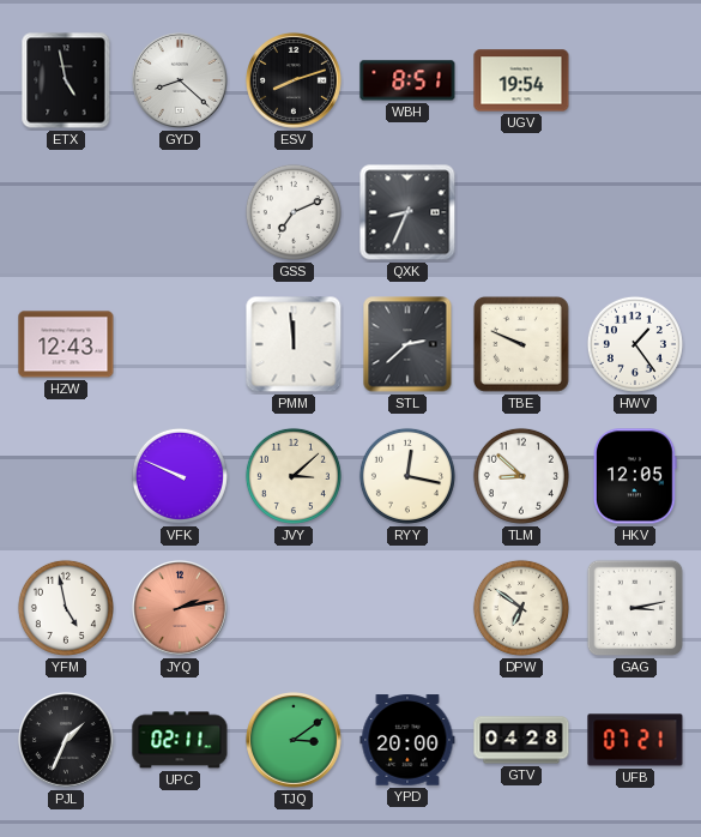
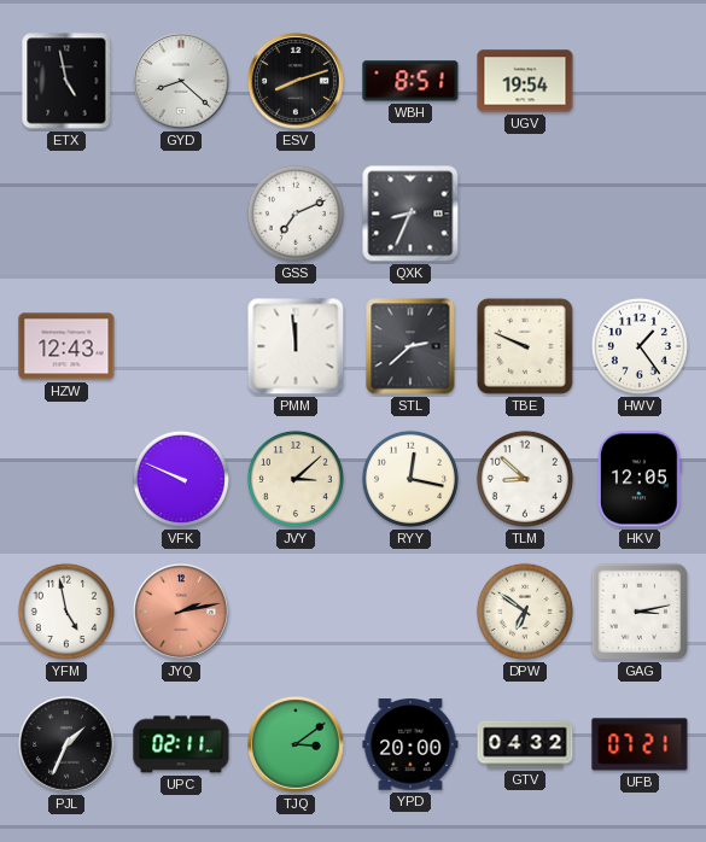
GTV: 04:28 -> 04:32
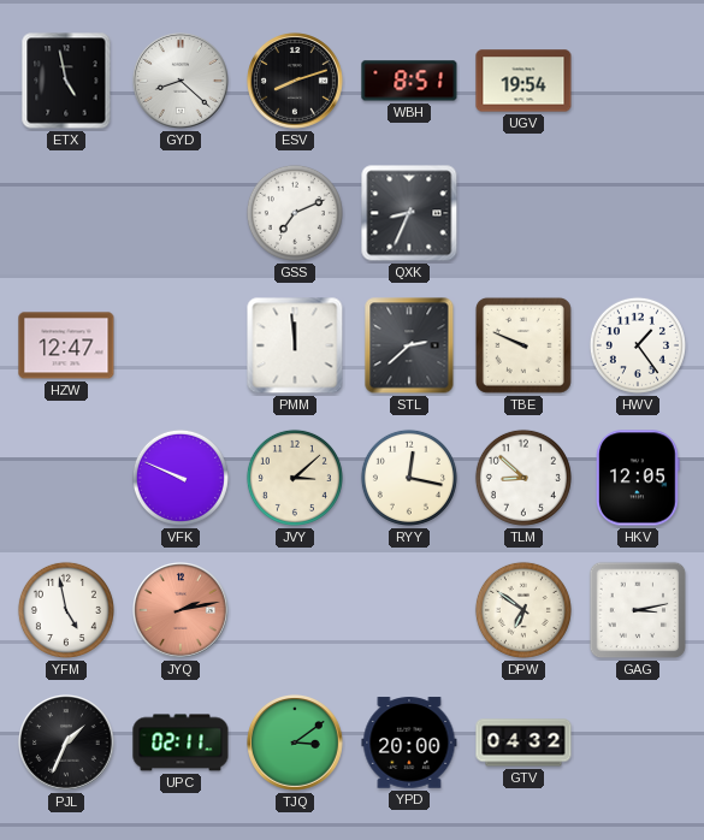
HZW: 12:43 -> 12:47
UFB: 07:21 -> none
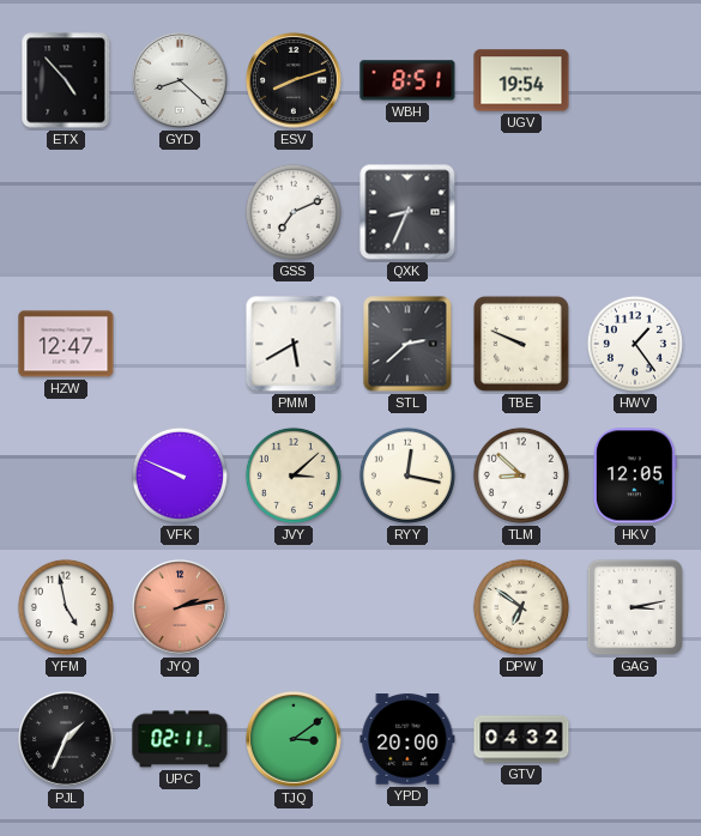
ETX: 4:58 -> 4:53
PMM: 11:59 -> 5:40
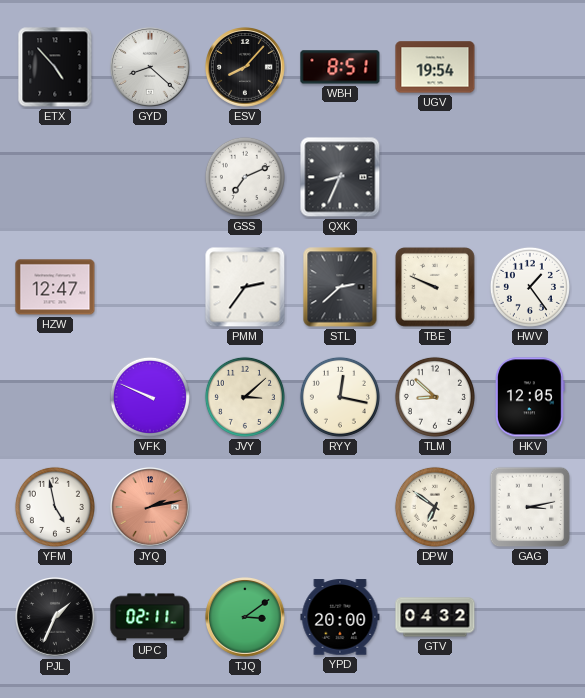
ESV: 8:12 -> 8:07
PMM: 5:40 -> 2:36
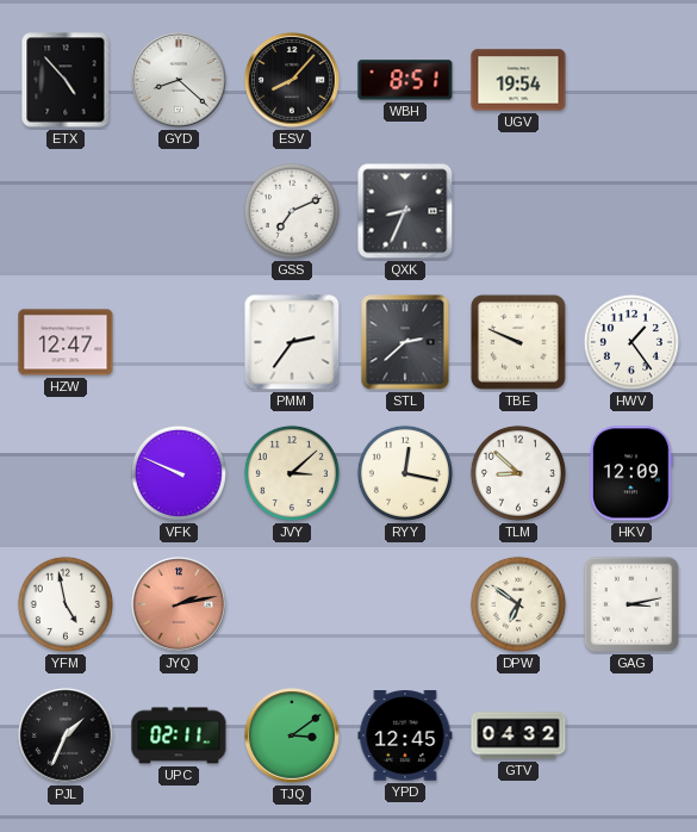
HKV: 12:05 -> 12:09
YPD: 20:00 -> 12:45
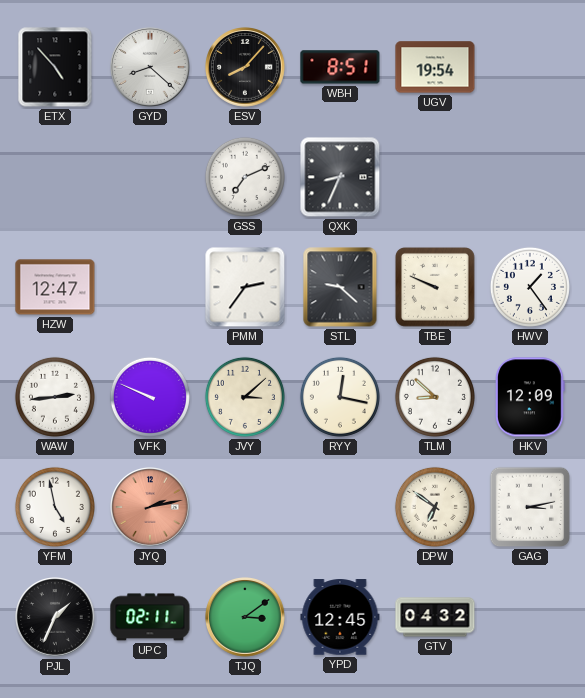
STL: 2:38 -> 9:22
WAW: none -> 2:44
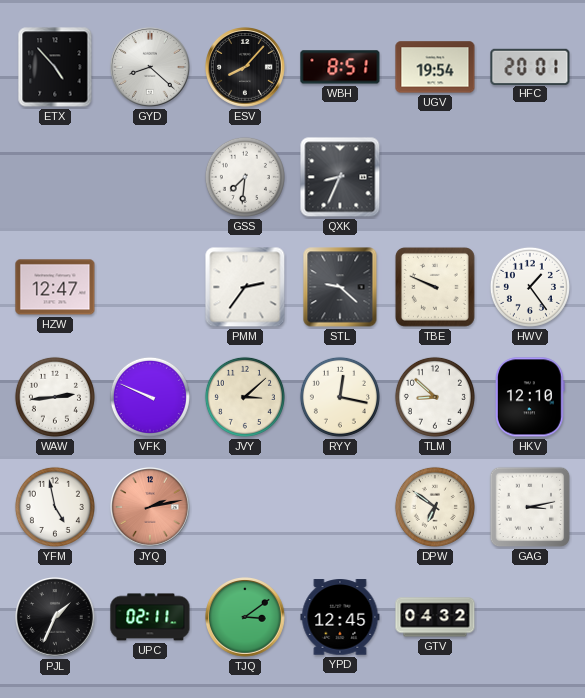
HFC: none -> 20:01
GSS: 7:11 -> 7:31
HKV: 12:09 -> 12:10
